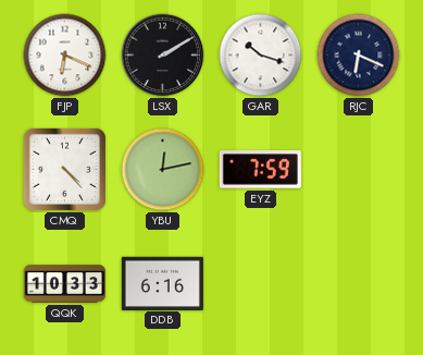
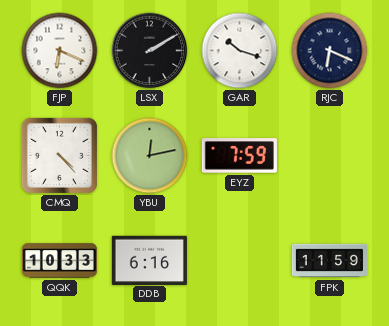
FPK: none -> 11:59
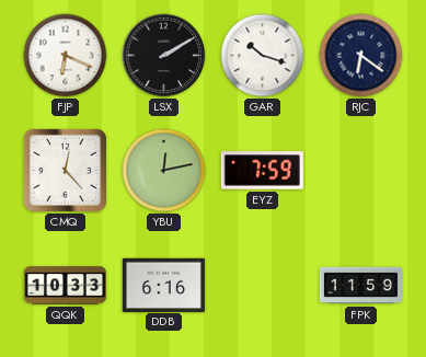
RJC: 6:19 -> 6:21
CMQ: 4:23 -> 12:23
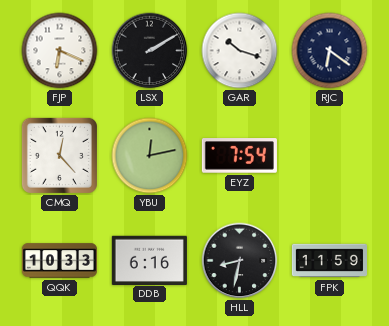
EYZ: 7:59 -> 7:54
HLL: none -> 8:32
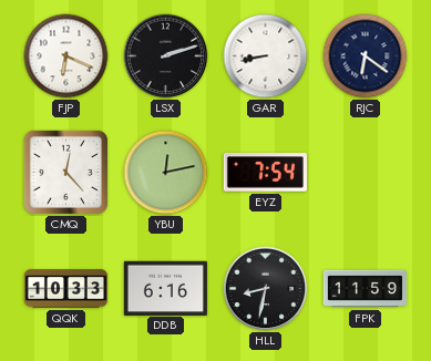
LSX: 2:10 -> 2:12
GAR: 10:18 -> 8:43
